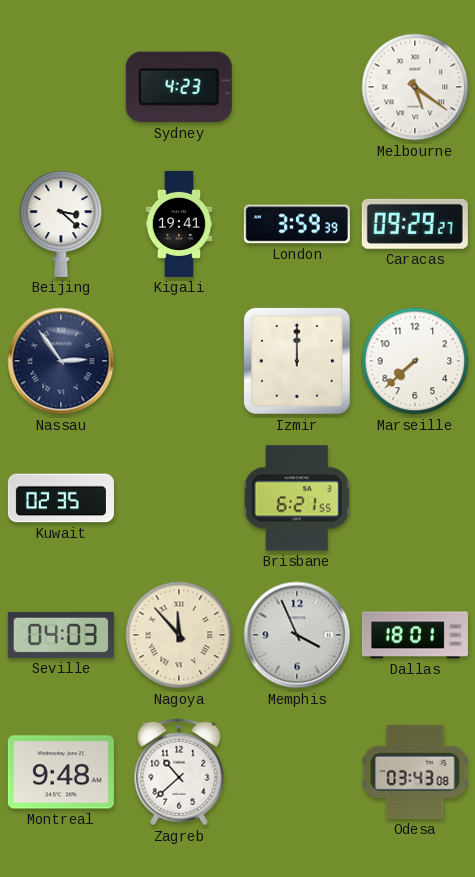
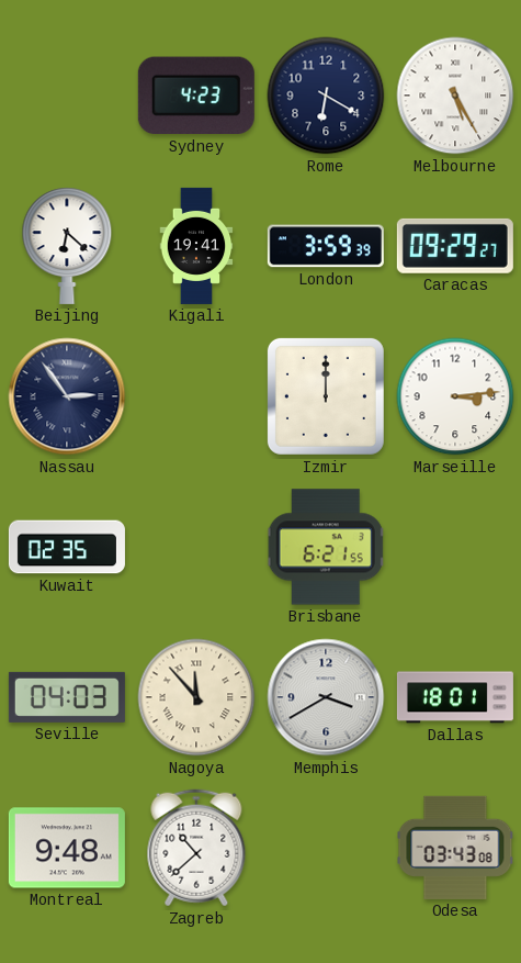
Rome: none -> 6:20
Melbourne: 5:21 -> 5:25
Beijing: 3:22 -> 6:22
Marseille: 7:38 -> 3:14
Memphis: 3:56 -> 3:40
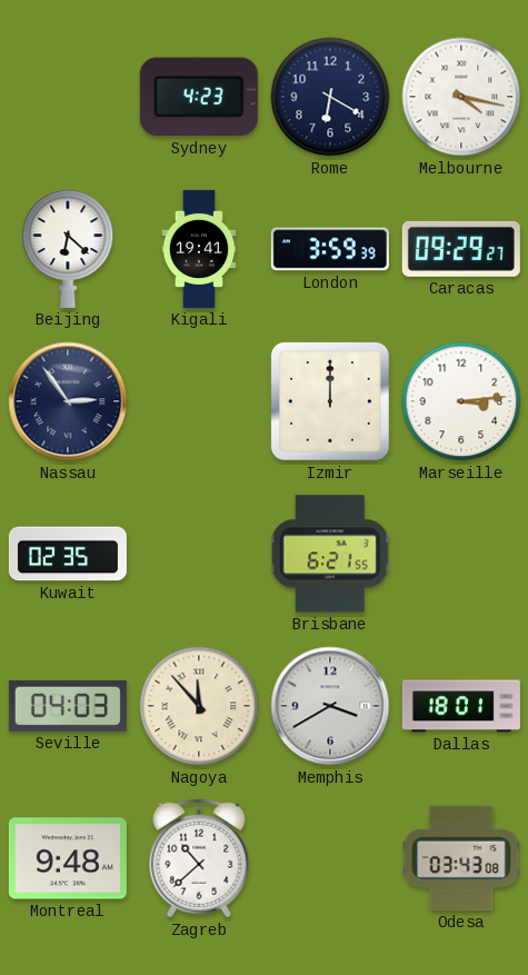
Melbourne: 5:25 -> 4:17
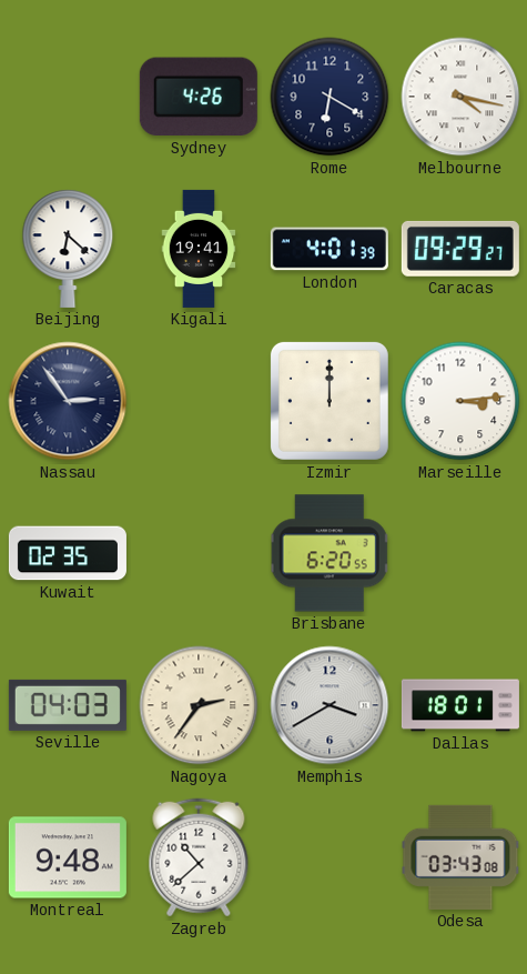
Sydney: 4:23 -> 4:26
London: 3:59 -> 4:01
Brisbane: 6:21 -> 6:20
Nagoya: 11:53 -> 2:36
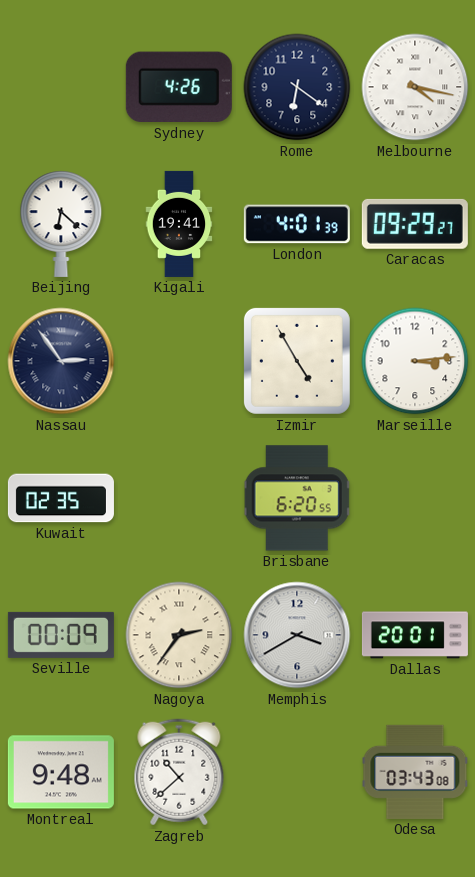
Rome: 6:20 -> 6:21
Izmir: 12:00 -> 4:55
Seville: 04:03 -> 00:09
Dallas: 18:01 -> 20:01
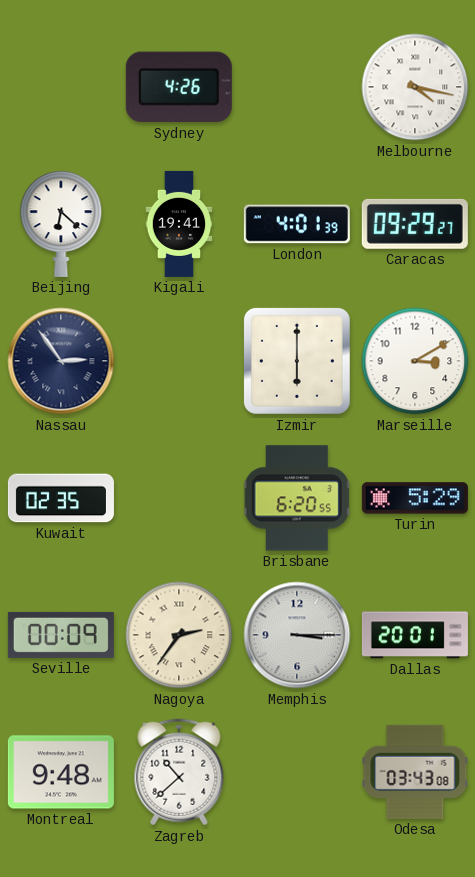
Rome: 6:21 -> none
Izmir: 4:55 -> 6:00
Marseille: 3:14 -> 3:10
Turin: none -> 5:29
Memphis: 3:40 -> 3:15
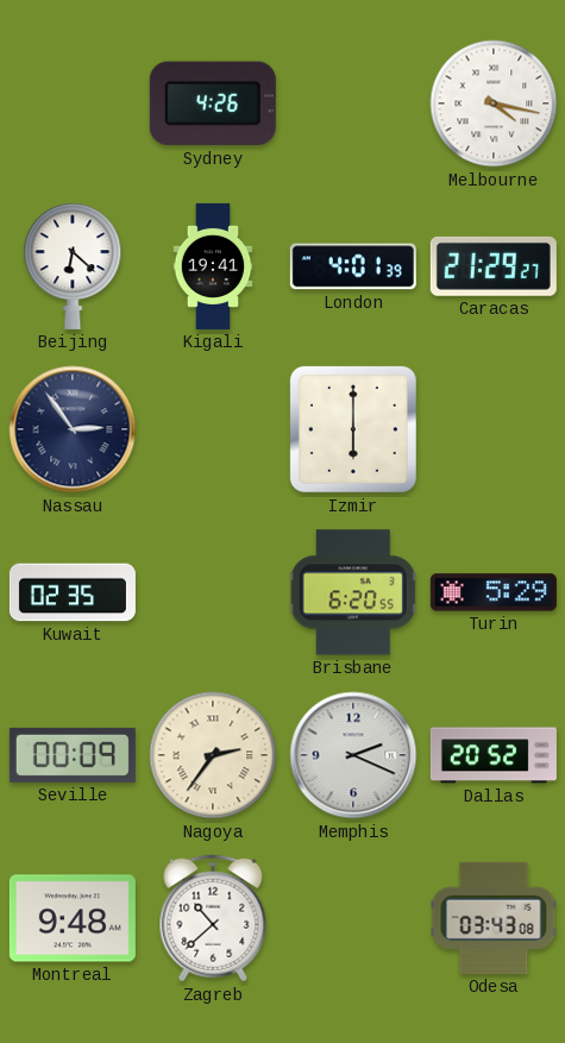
Caracas: 09:29 -> 21:29
Marseille: 3:10 -> none
Memphis: 3:15 -> 2:19
Dallas: 20:01 -> 20:52
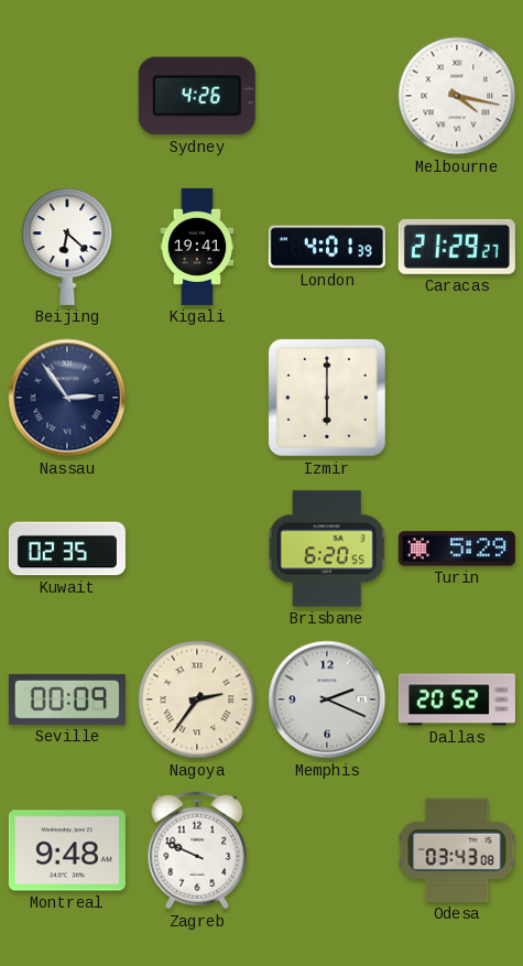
Zagreb: 10:38 -> 9:49
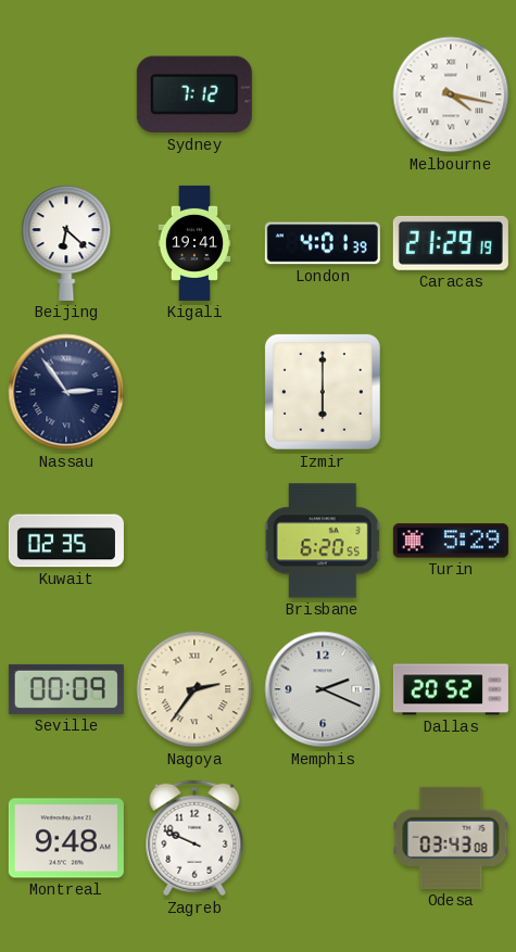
Sydney: 4:26 -> 7:12
Caracas: 21:29:27 -> 21:29:19
